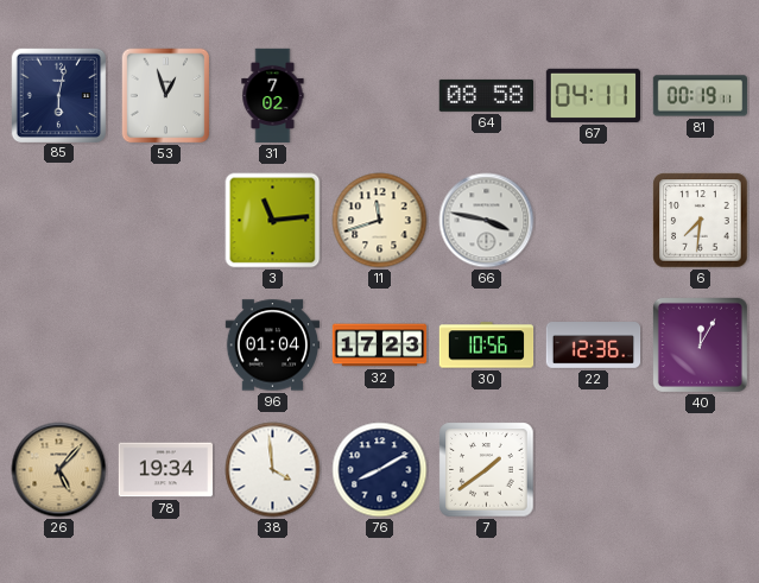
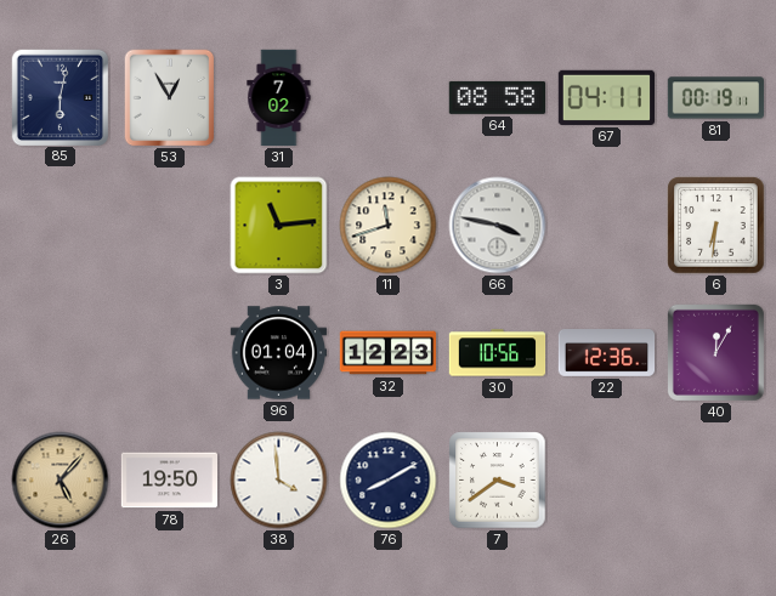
53: 12:57 -> 12:55
6: 7:31 -> 6:31
32: 17:23 -> 12:23
78: 19:34 -> 19:50
7: 1:39 -> 3:39
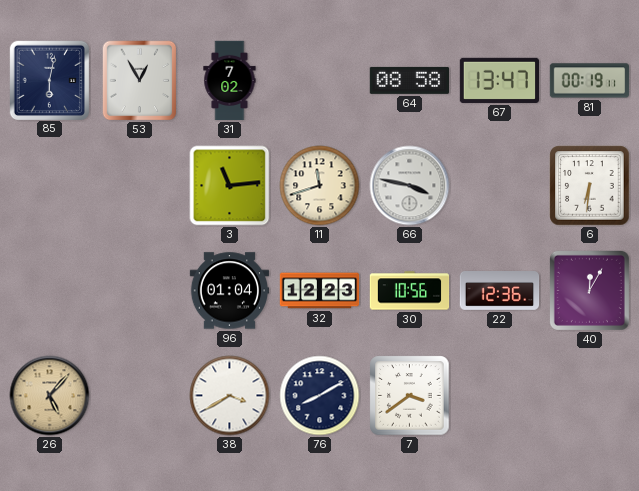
67: 04:11 -> 13:47
78: 19:50 -> none
38: 3:59 -> 3:40
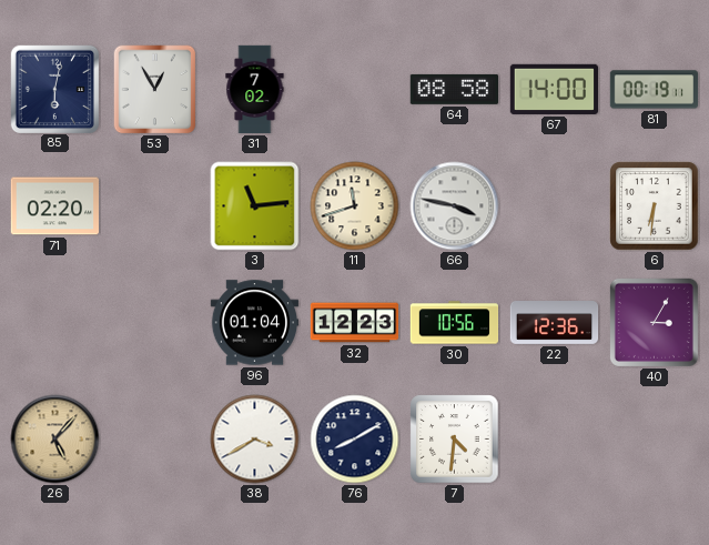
67: 13:47 -> 14:00
71: none -> 02:20
40: 12:05 -> 3:05
7: 3:39 -> 4:31
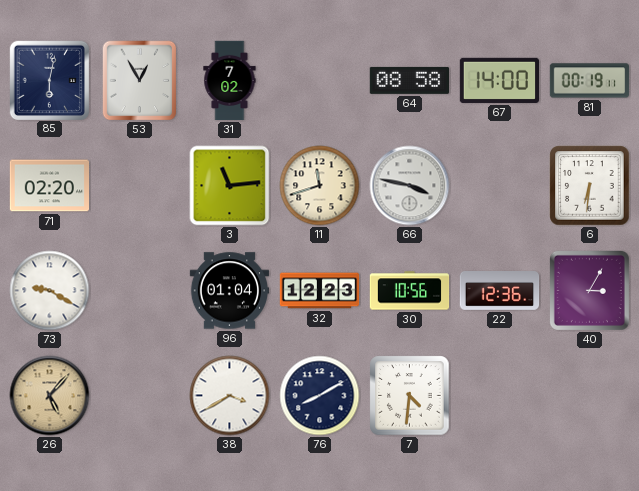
73: none -> 9:20
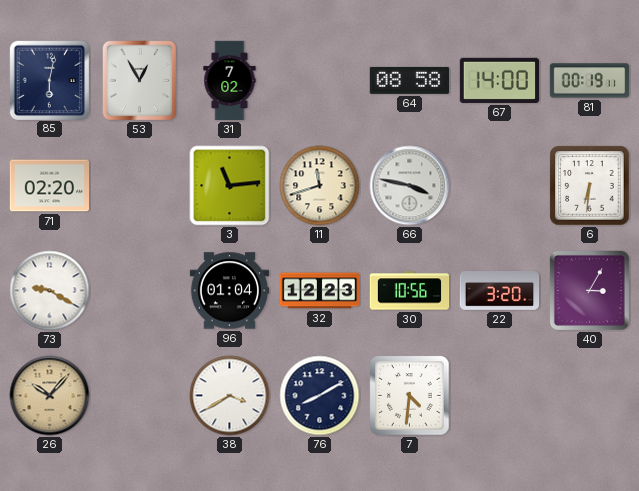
22: 12:36 -> 3:20
26: 5:07 -> 10:07
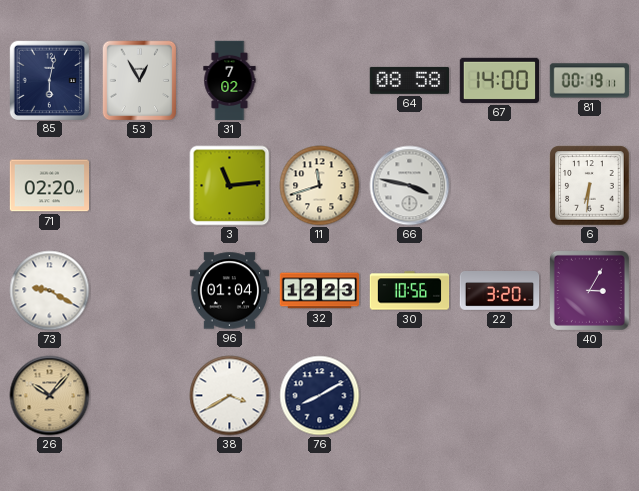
7: 4:31 -> none
